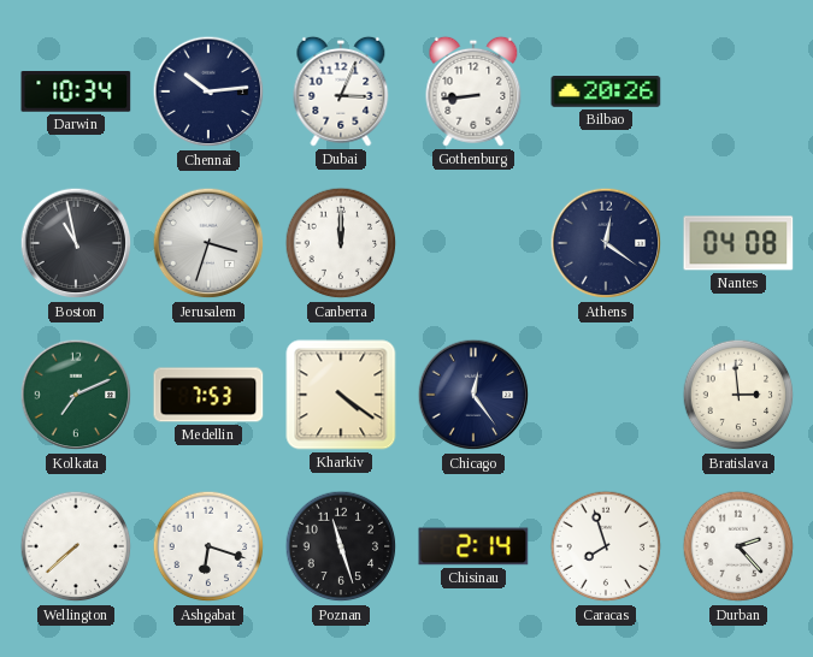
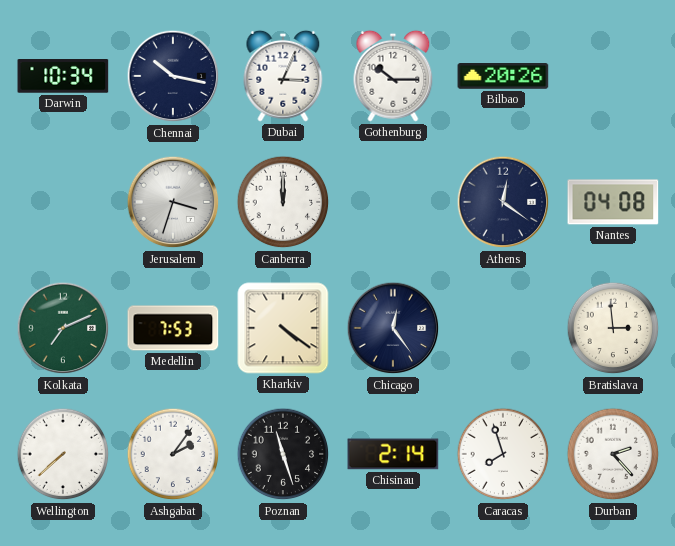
Chennai: 10:14 -> 10:17
Gothenburg: 8:44 -> 10:15
Boston: 10:58 -> none
Ashgabat: 6:18 -> 2:06
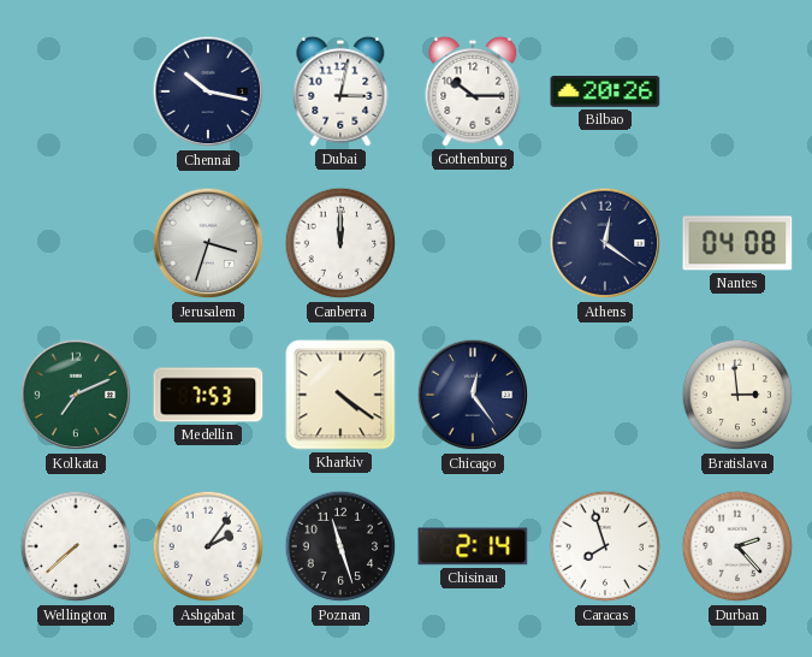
Darwin: 10:34 -> none
Dubai: 3:04 -> 3:02
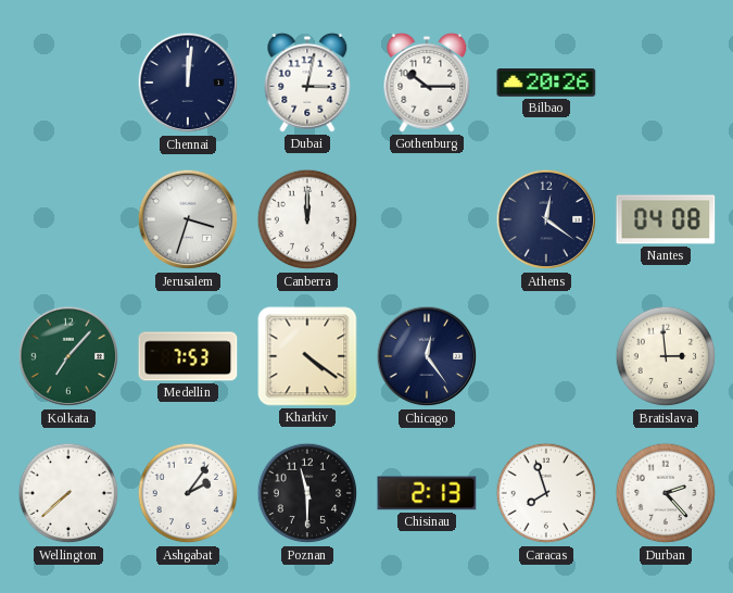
Chennai: 10:17 -> 12:01
Kolkata: 7:11 -> 7:07
Poznan: 11:27 -> 11:30
Chisinau: 2:14 -> 2:13
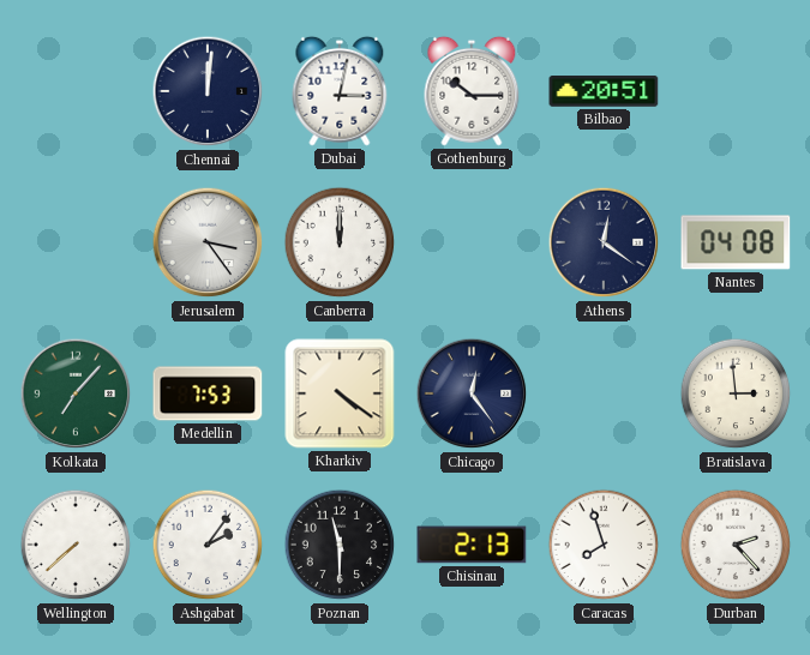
Bilbao: 20:26 -> 20:51
Jerusalem: 3:33 -> 3:24
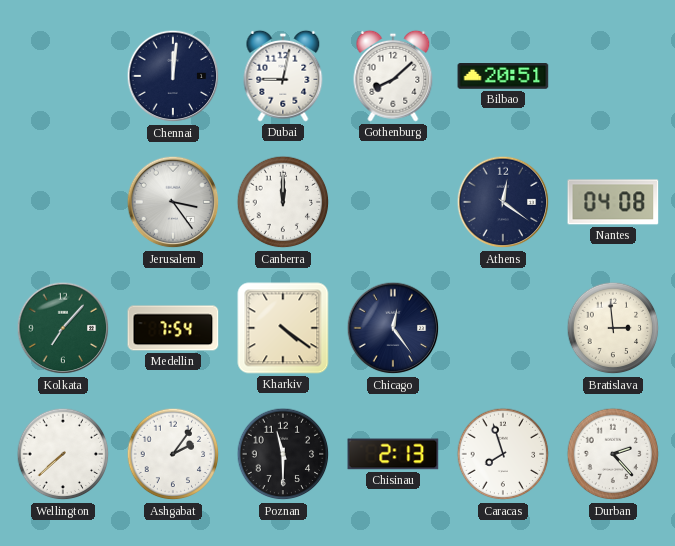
Dubai: 3:02 -> 9:02
Gothenburg: 10:15 -> 8:08
Medellin: 7:53 -> 7:54
